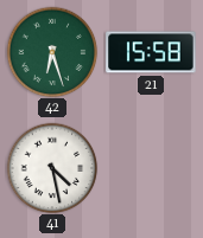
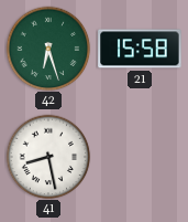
41: 4:28 -> 8:28
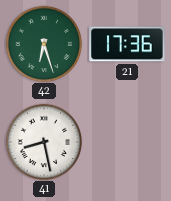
21: 15:58 -> 17:36
